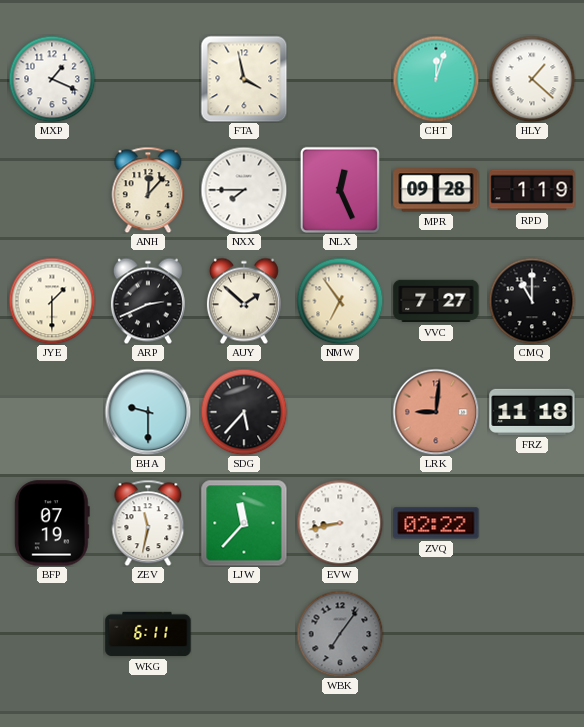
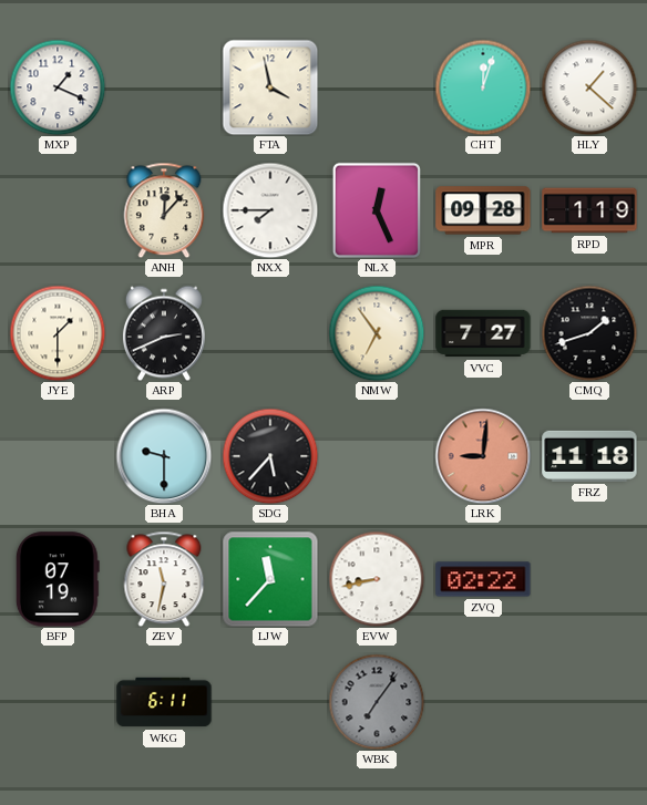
AUY: 1:52 -> none
CMQ: 11:00 -> 1:42
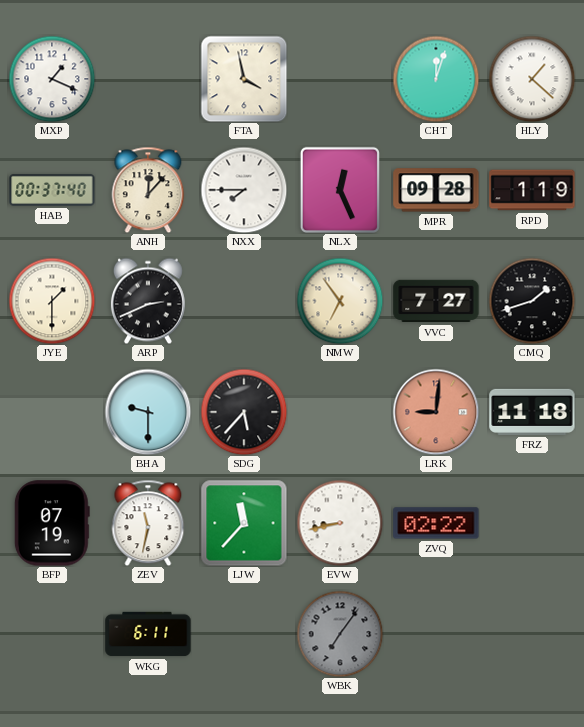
HAB: none -> 00:37
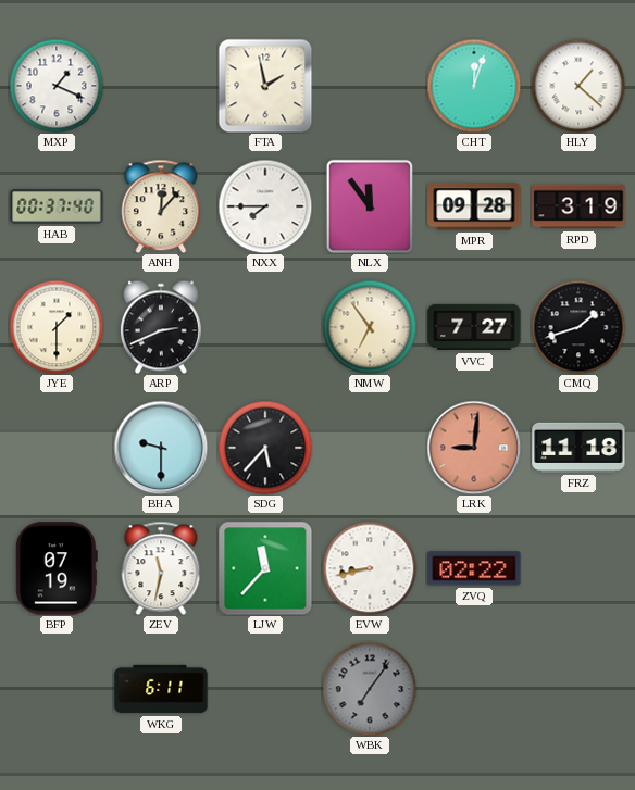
FTA: 3:58 -> 1:58
NLX: 12:26 -> 11:54
RPD: 1:19 -> 3:19
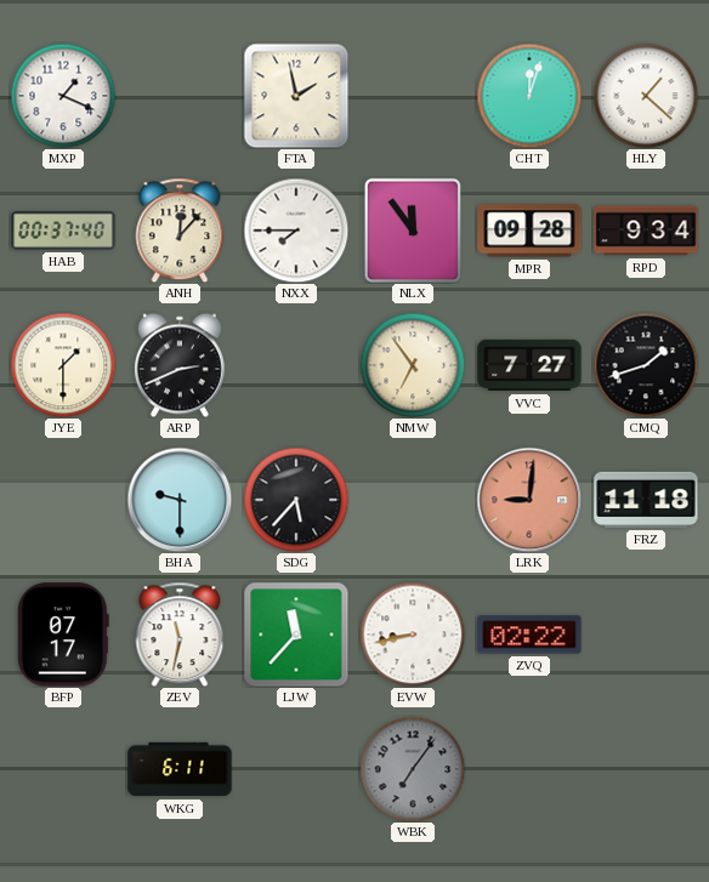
RPD: 3:19 -> 9:34
BFP: 07:19 -> 07:17
